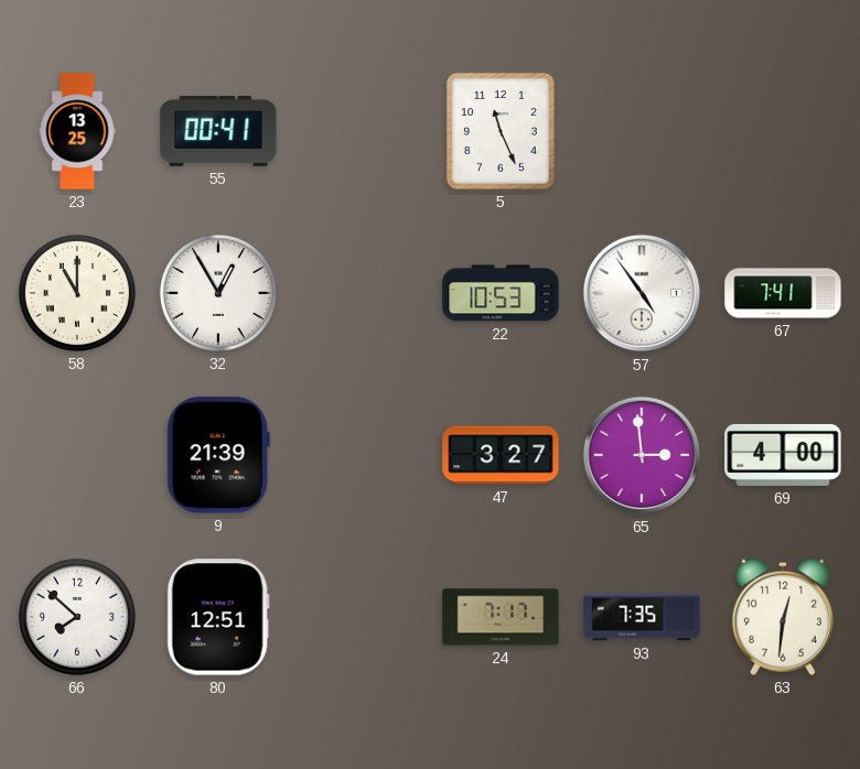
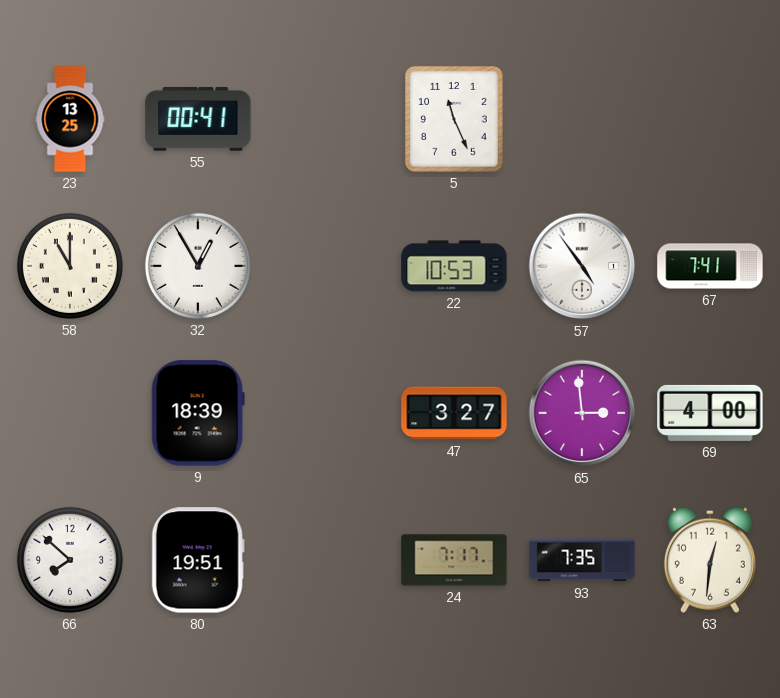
9: 21:39 -> 18:39
80: 12:51 -> 19:51
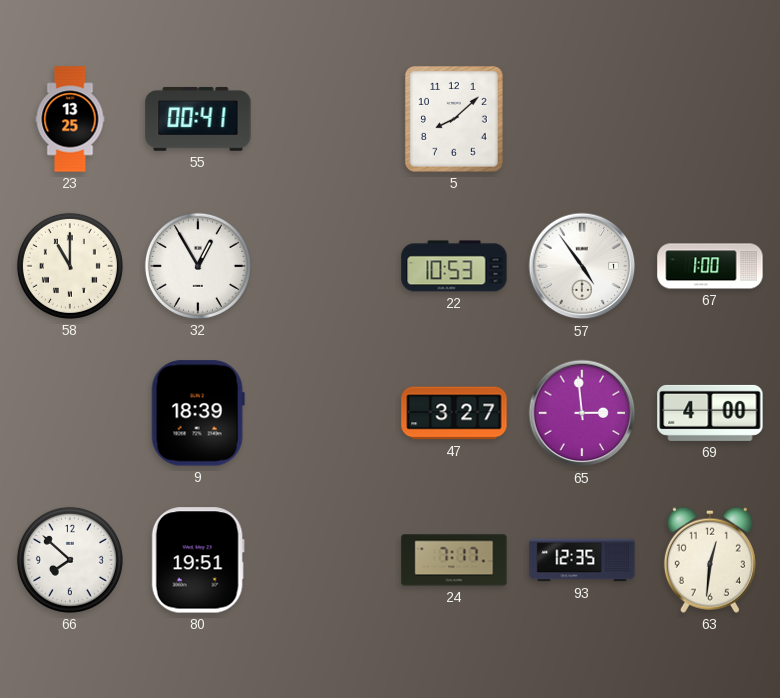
5: 11:26 -> 8:08
67: 7:41 -> 1:00
93: 7:35 -> 12:35
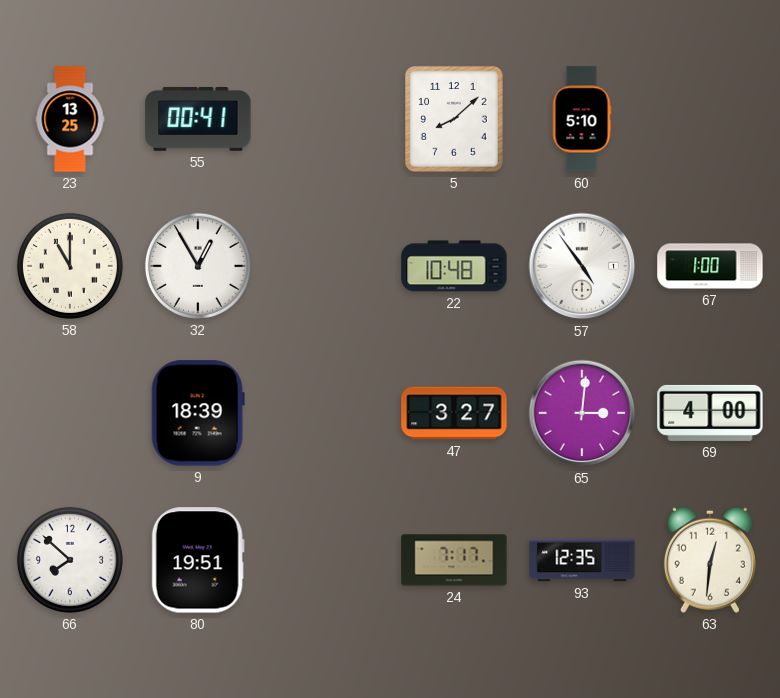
60: none -> 5:10
22: 10:53 -> 10:48
65: 2:59 -> 3:01
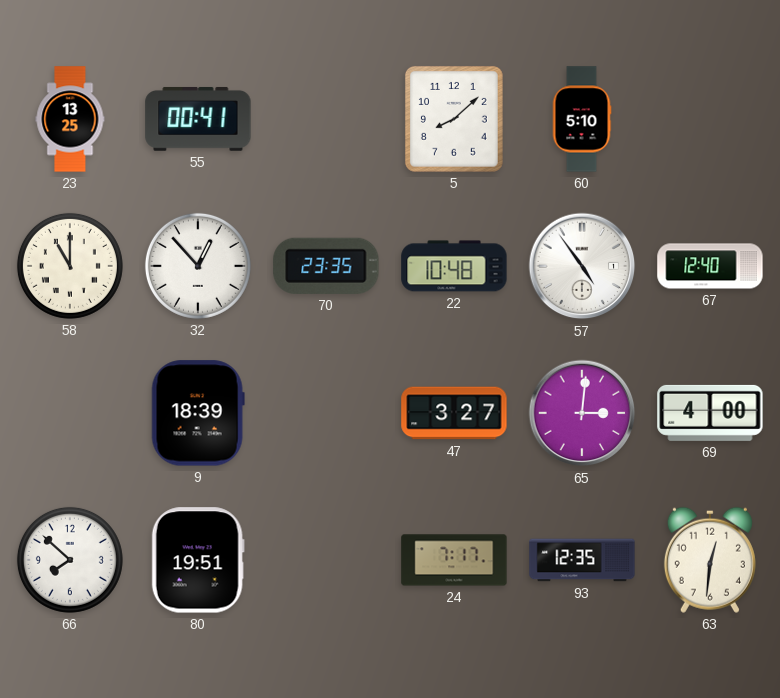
32: 12:55 -> 12:53
70: none -> 23:35
67: 1:00 -> 12:40
